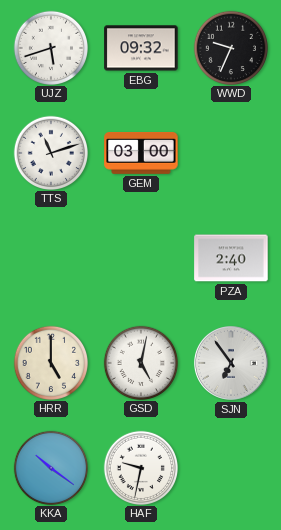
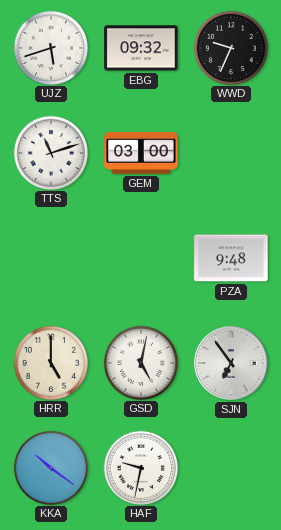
PZA: 2:40 -> 9:48
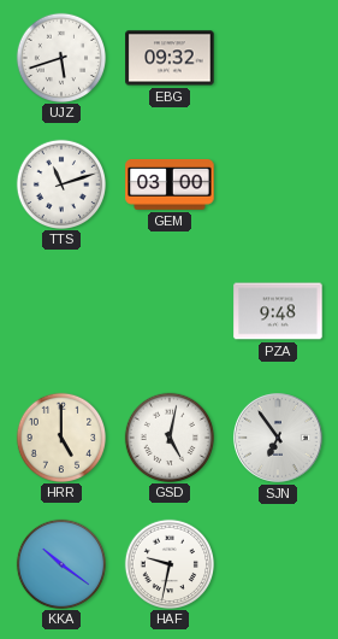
WWD: 9:34 -> none
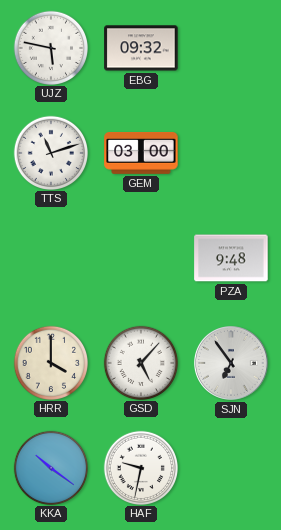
UJZ: 5:42 -> 5:47
HRR: 5:00 -> 4:00
GSD: 5:02 -> 5:07
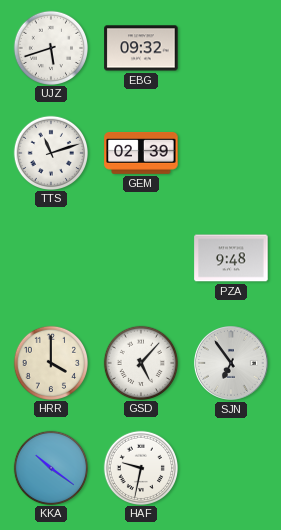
UJZ: 5:47 -> 5:42
GEM: 03:00 -> 02:39
